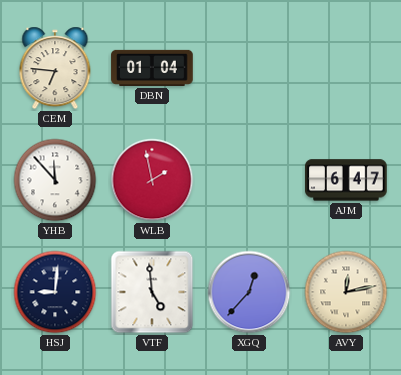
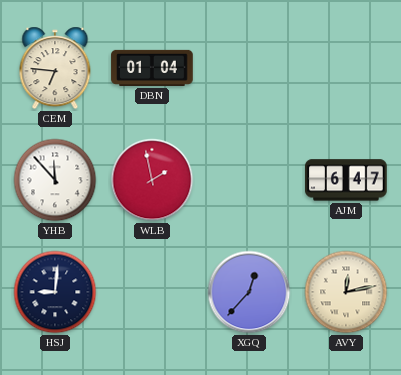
VTF: 4:59 -> none
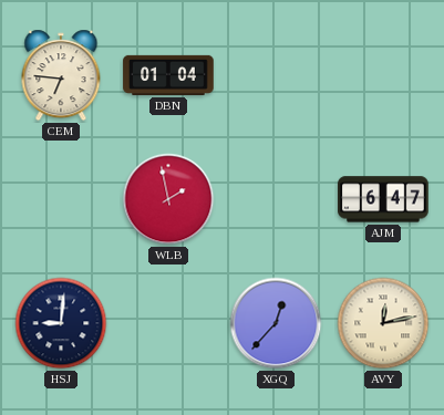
YHB: 11:53 -> none
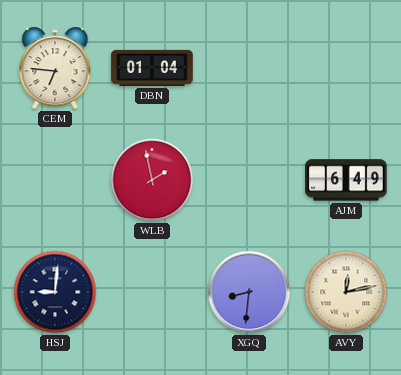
AJM: 6:47 -> 6:49
XGQ: 12:37 -> 8:31
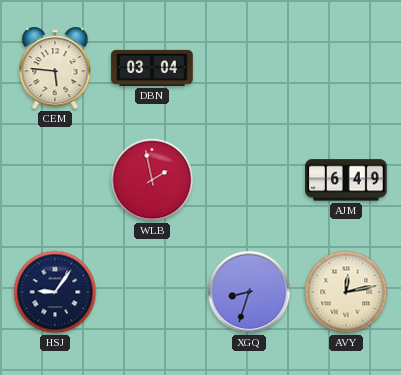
CEM: 6:46 -> 5:46
DBN: 01:04 -> 03:04
HSJ: 9:01 -> 9:06
XGQ: 8:31 -> 8:33
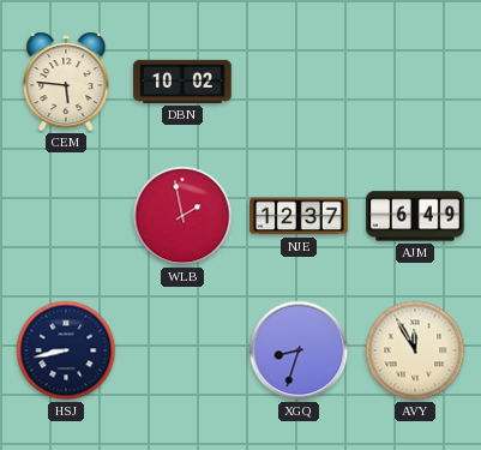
DBN: 03:04 -> 10:02
NJE: none -> 12:37
HSJ: 9:06 -> 8:43
AVY: 12:13 -> 11:55
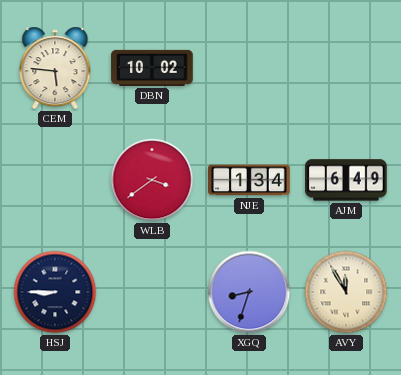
WLB: 1:58 -> 3:39
NJE: 12:37 -> 1:34
HSJ: 8:43 -> 8:45
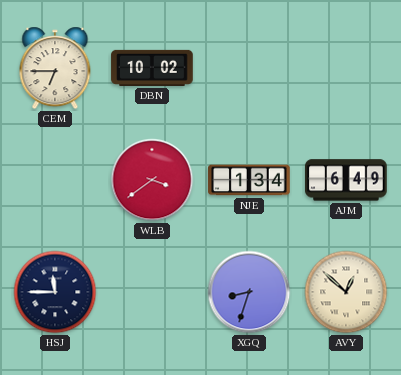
CEM: 5:46 -> 6:45
HSJ: 8:45 -> 11:45
AVY: 11:55 -> 12:52
